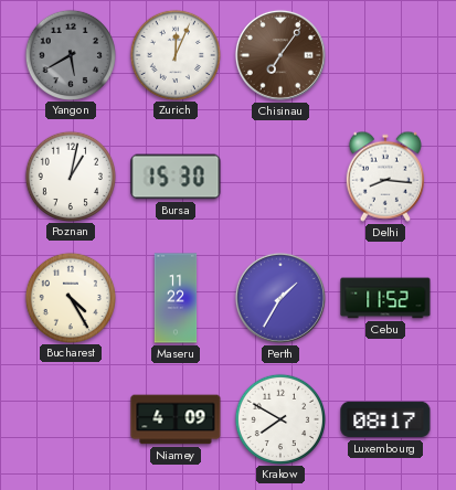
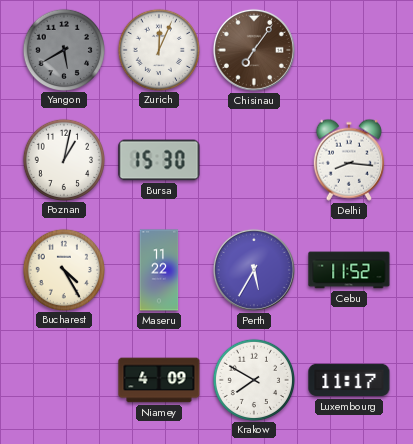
Perth: 1:35 -> 5:35
Luxembourg: 08:17 -> 11:17
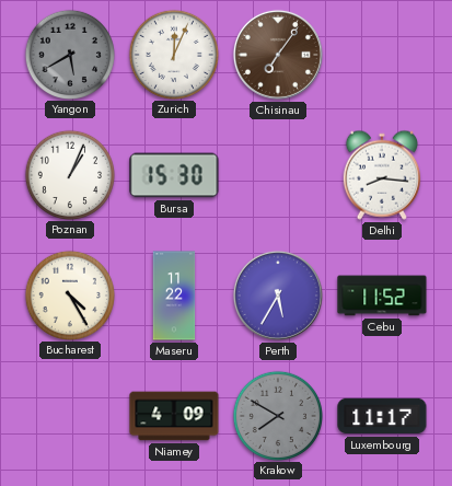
Poznan: 1:02 -> 1:04
Krakow dial: white -> grey
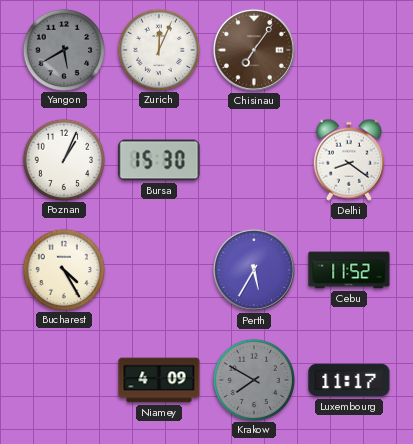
Delhi: 8:16 -> 8:21
Maseru: 11:22 -> none
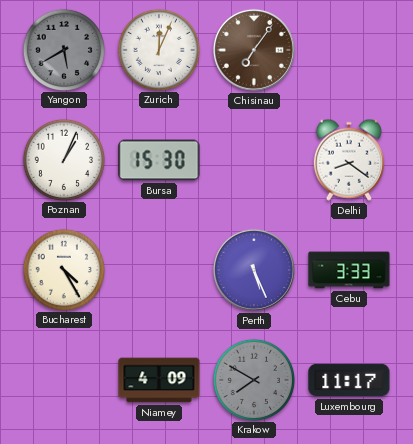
Perth: 5:35 -> 5:26
Cebu: 11:52 -> 3:33
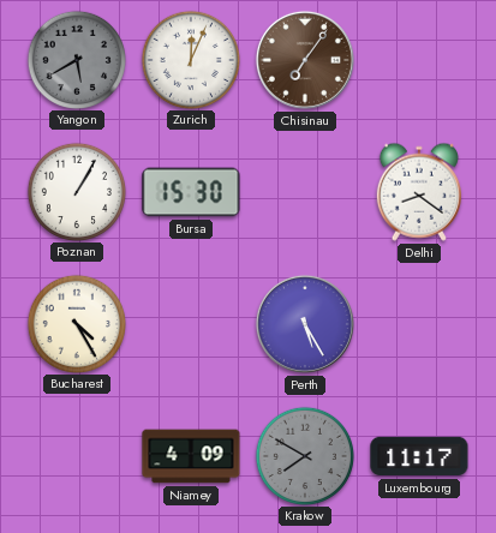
Poznan: 1:04 -> 1:05
Perth: 5:26 -> 5:25
Cebu: 3:33 -> none
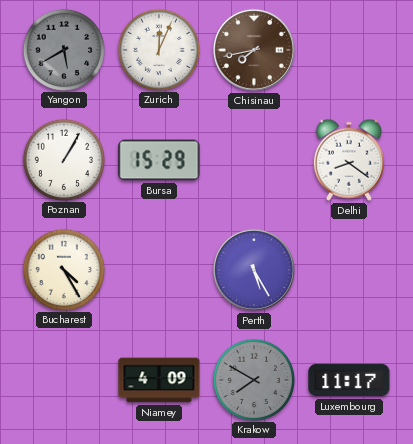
Chisinau: 7:06 -> 7:43
Bursa: 15:30 -> 15:29
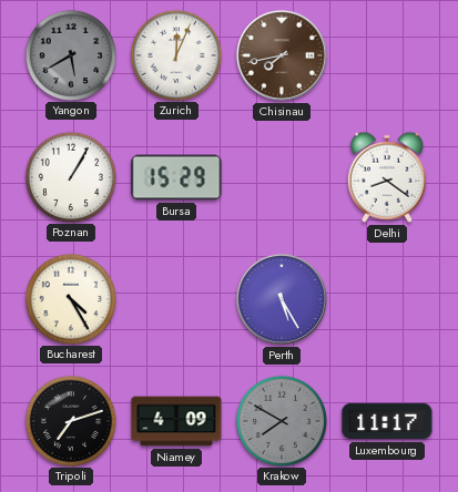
Tripoli: none -> 7:12
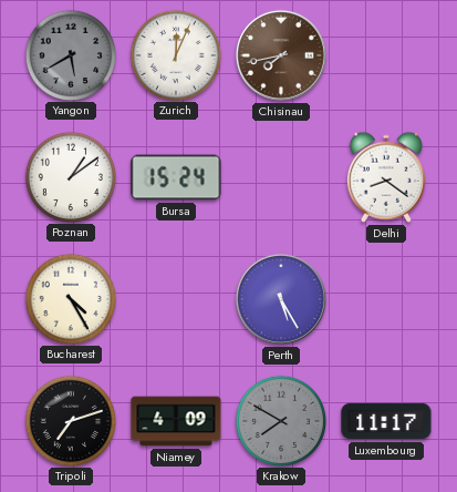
Poznan: 1:05 -> 1:09
Bursa: 15:29 -> 15:24
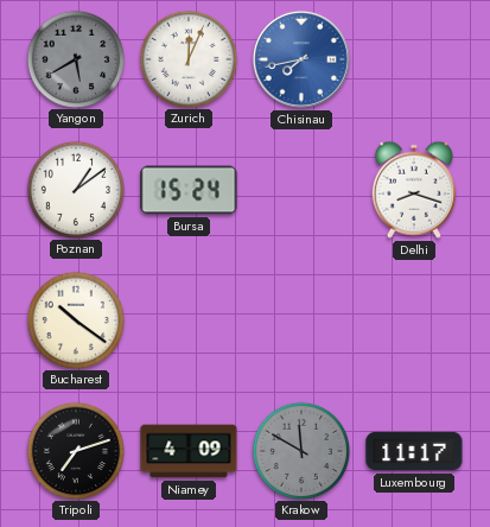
Chisinau dial: brown -> blue
Delhi: 8:21 -> 8:18
Bucharest: 4:25 -> 10:21
Perth: 5:25 -> none
Krakow: 7:50 -> 11:50
